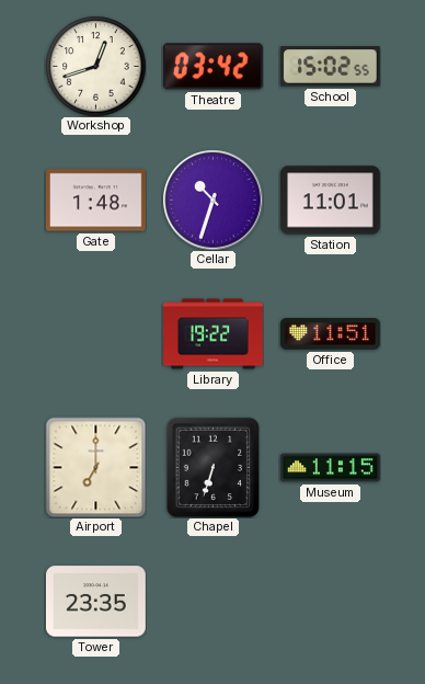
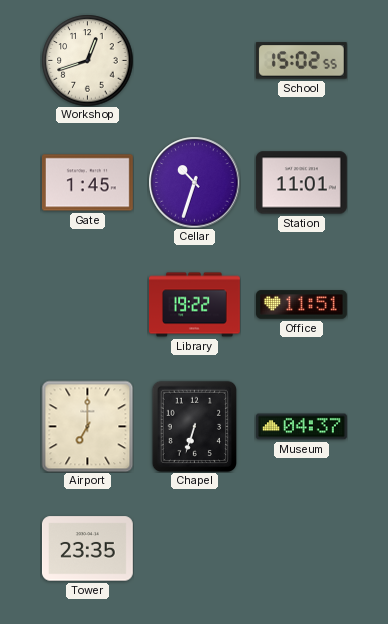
Theatre: 03:42 -> none
Gate: 1:48 -> 1:45
Museum: 11:15 -> 04:37
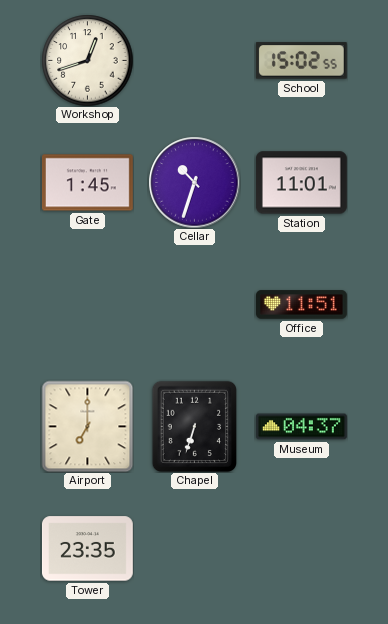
Library: 19:22 -> none
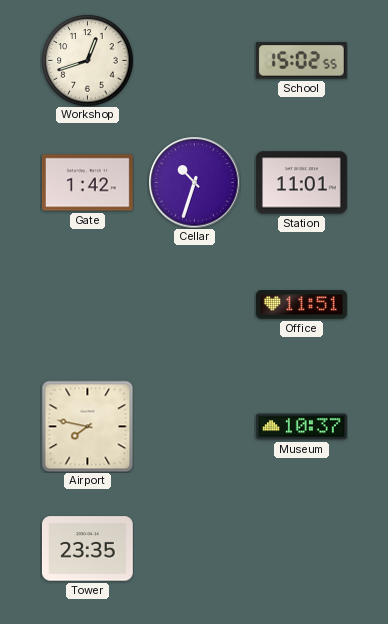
Gate: 1:45 -> 1:42
Airport: 7:00 -> 7:47
Chapel: 6:33 -> none
Museum: 04:37 -> 10:37
